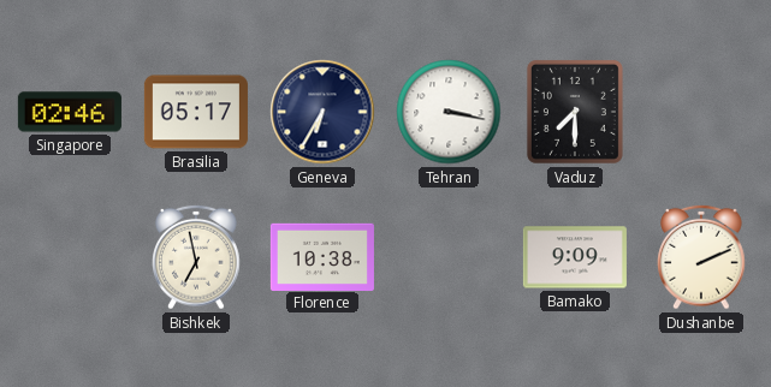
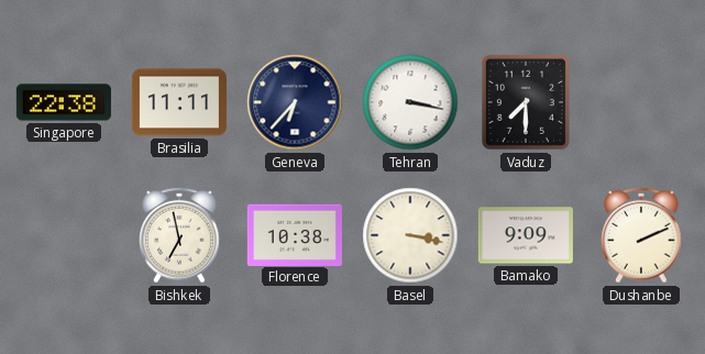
Singapore: 02:46 -> 22:38
Brasilia: 05:17 -> 11:11
Geneva: 6:35 -> 6:37
Basel: none -> 3:17
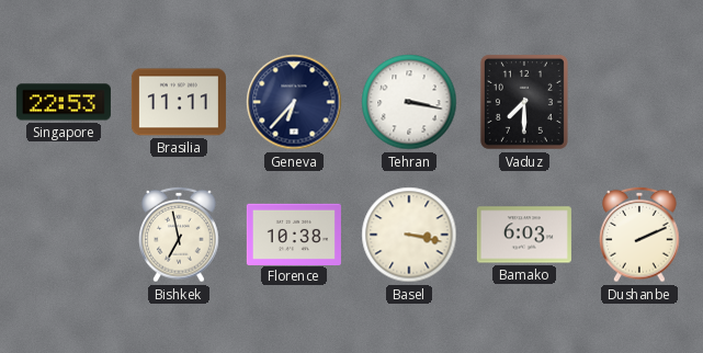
Singapore: 22:38 -> 22:53
Bamako: 9:09 -> 6:03
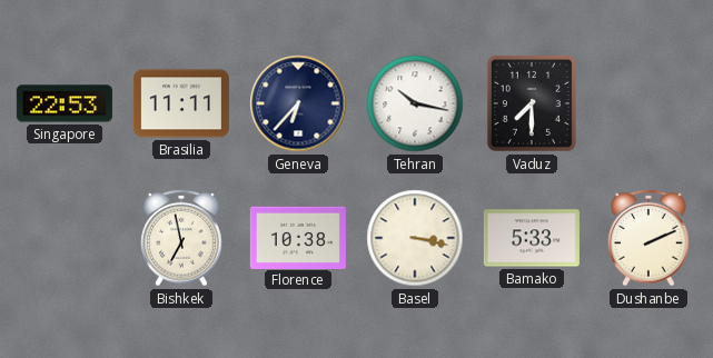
Tehran: 3:17 -> 10:17
Bamako: 6:03 -> 5:33
